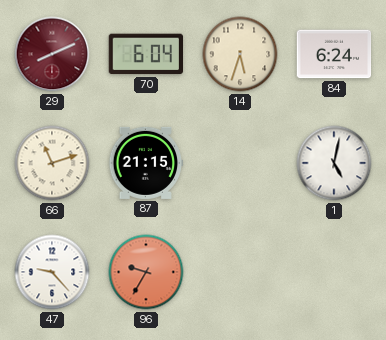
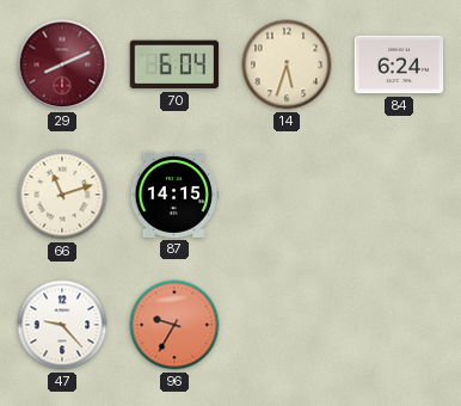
87: 21:15 -> 14:15
1: 5:02 -> none
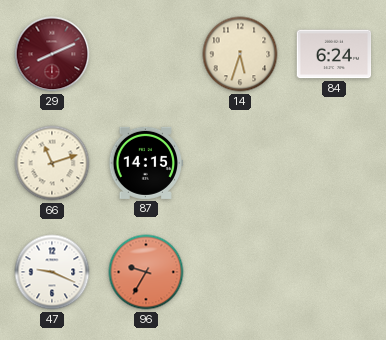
70: 6:04 -> none
47: 9:23 -> 9:19
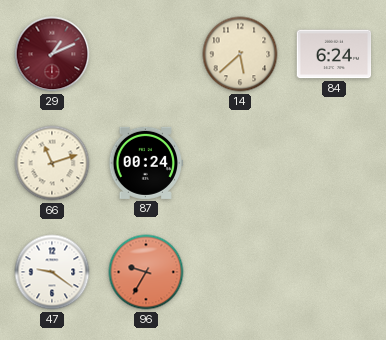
29: 8:11 -> 1:11
14: 5:33 -> 5:38
87: 14:15 -> 00:24
47: 9:19 -> 9:21
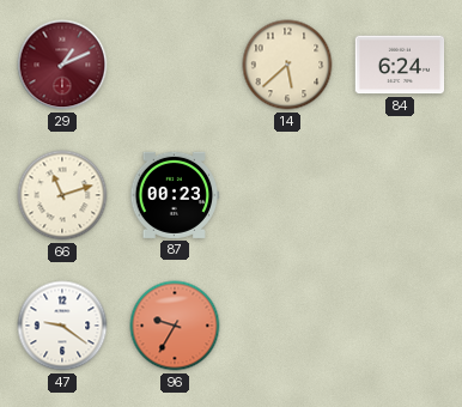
87: 00:24 -> 00:23
